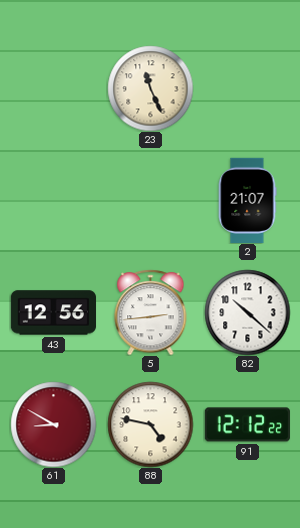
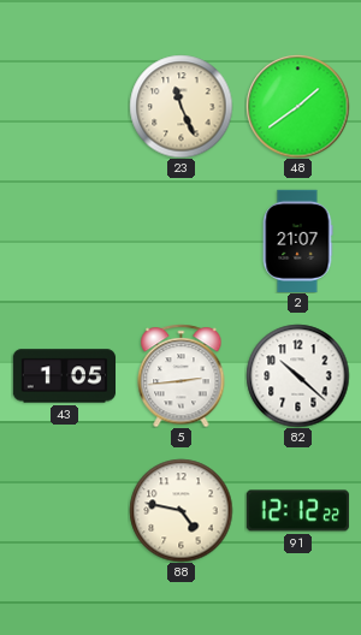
48: none -> 1:39
43: 12:56 -> 1:05
61: 8:50 -> none
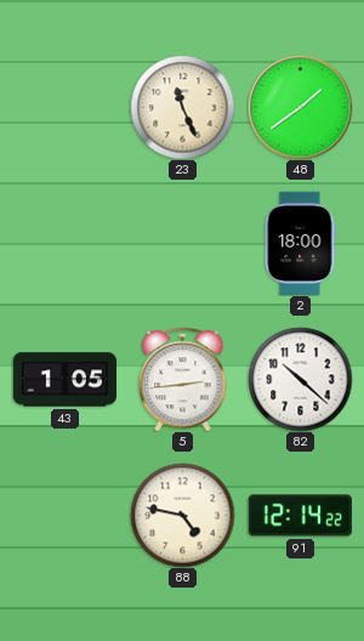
2: 21:07 -> 18:00
91: 12:12 -> 12:14
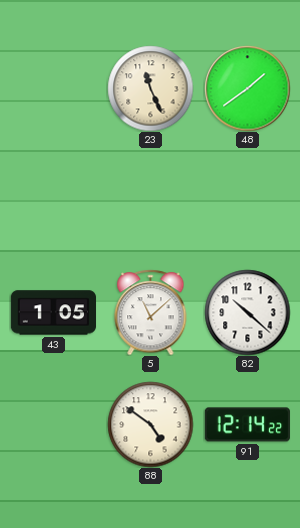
2: 18:00 -> none
5: 2:44 -> 11:08
88: 4:47 -> 4:51
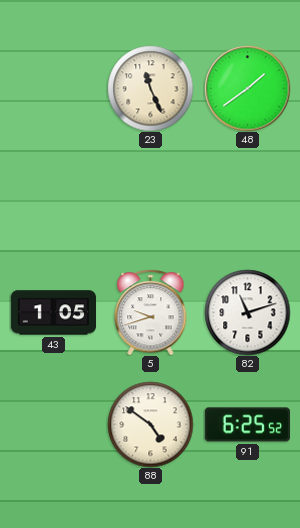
5: 11:08 -> 9:42
82: 10:22 -> 11:12
91: 12:14 -> 6:25
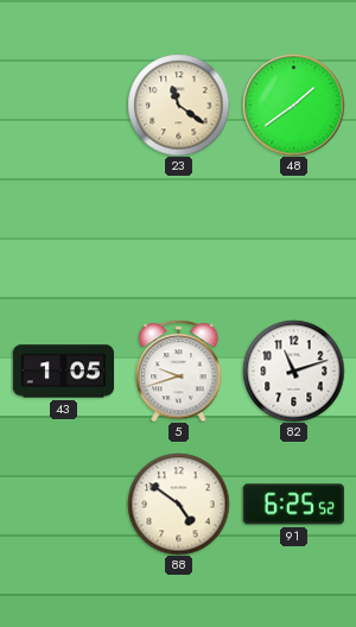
23: 11:26 -> 11:21
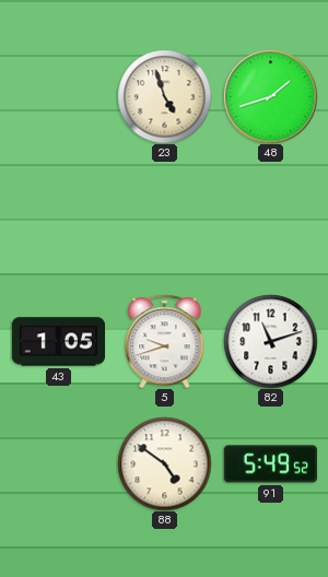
23: 11:21 -> 4:57
48: 1:39 -> 1:42
91: 6:25 -> 5:49
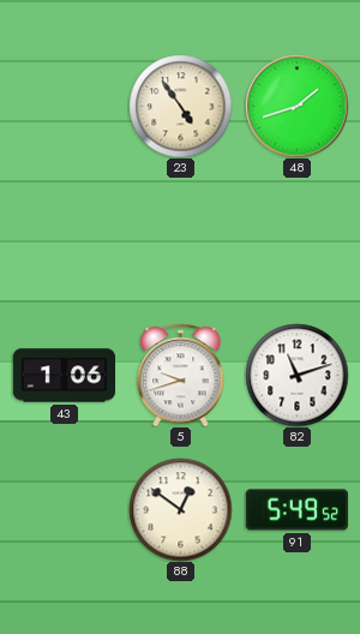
23: 4:57 -> 4:54
43: 1:05 -> 1:06
88: 4:51 -> 12:51
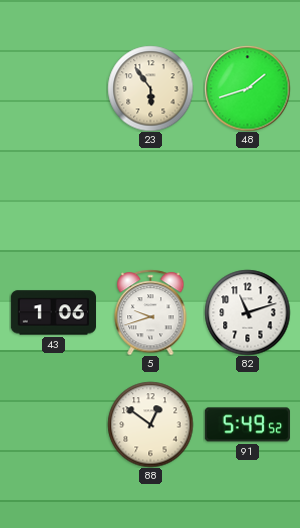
23: 4:54 -> 5:54
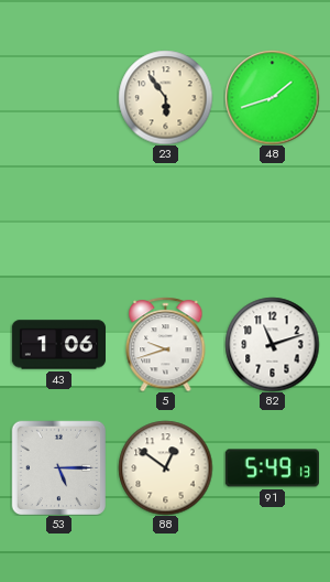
53: none -> 5:15
91: 5:49:52 -> 5:49:13
